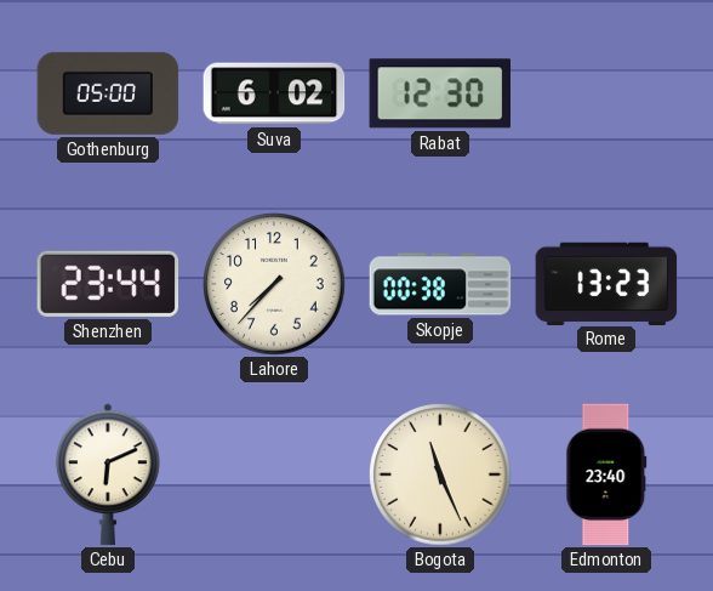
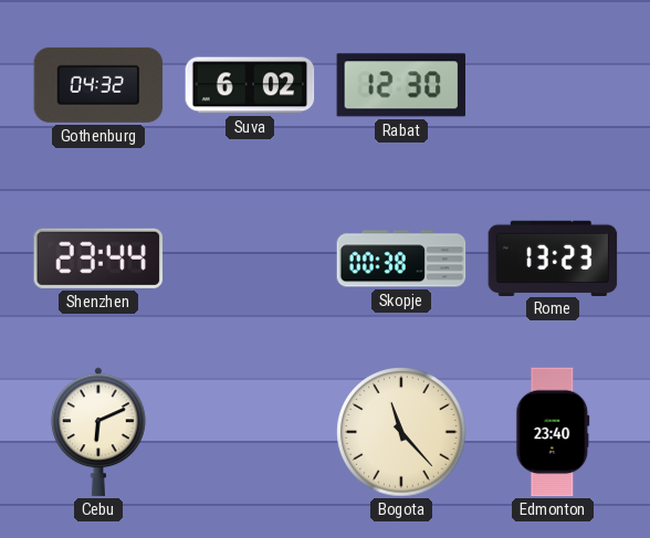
Gothenburg: 05:00 -> 04:32
Lahore: 7:37 -> none
Bogota: 11:26 -> 11:23
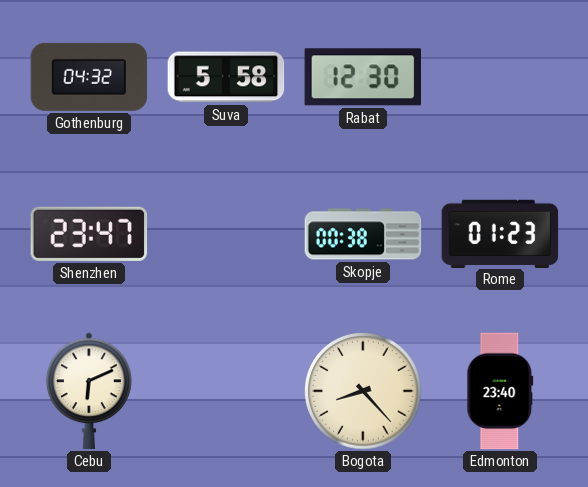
Suva: 6:02 -> 5:58
Shenzhen: 23:44 -> 23:47
Rome: 13:23 -> 01:23
Bogota: 11:23 -> 8:23
